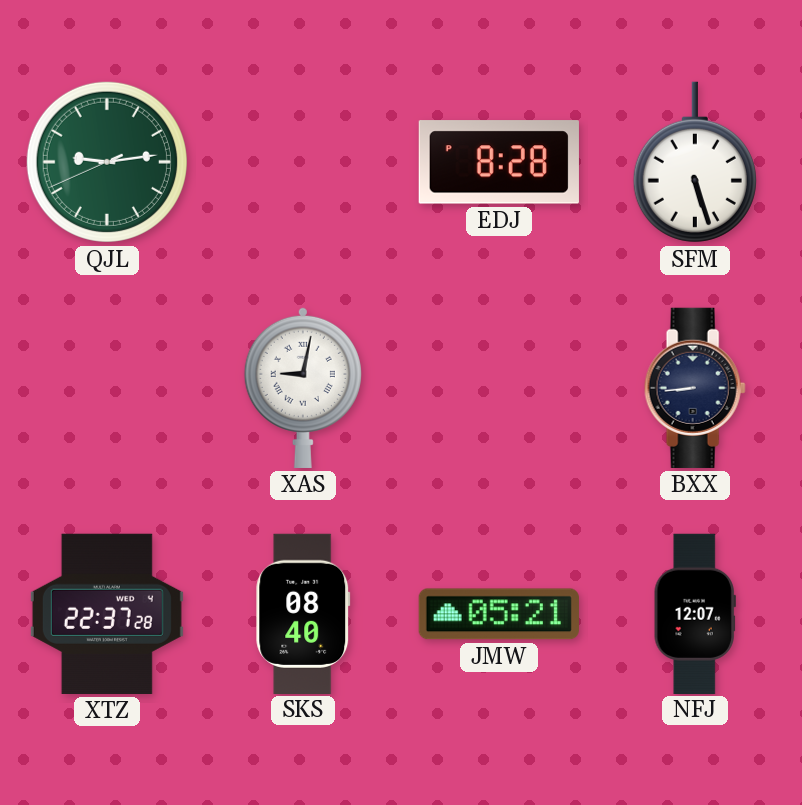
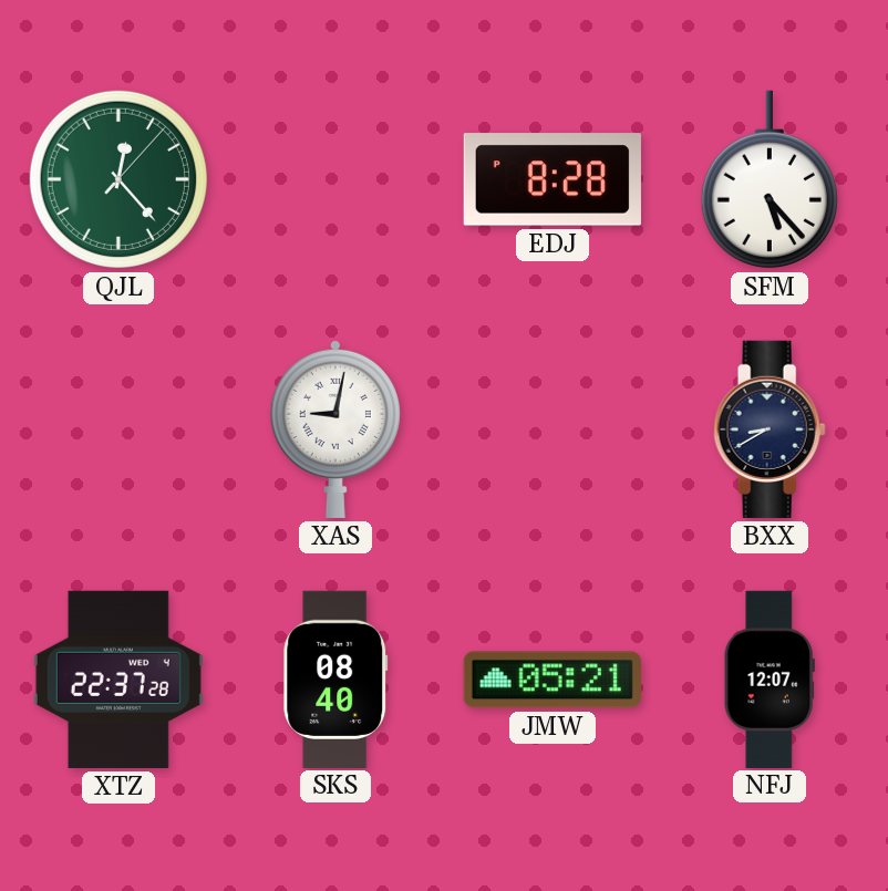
QJL: 9:13 -> 12:23
SFM: 5:27 -> 5:23
BXX: 8:44 -> 8:40
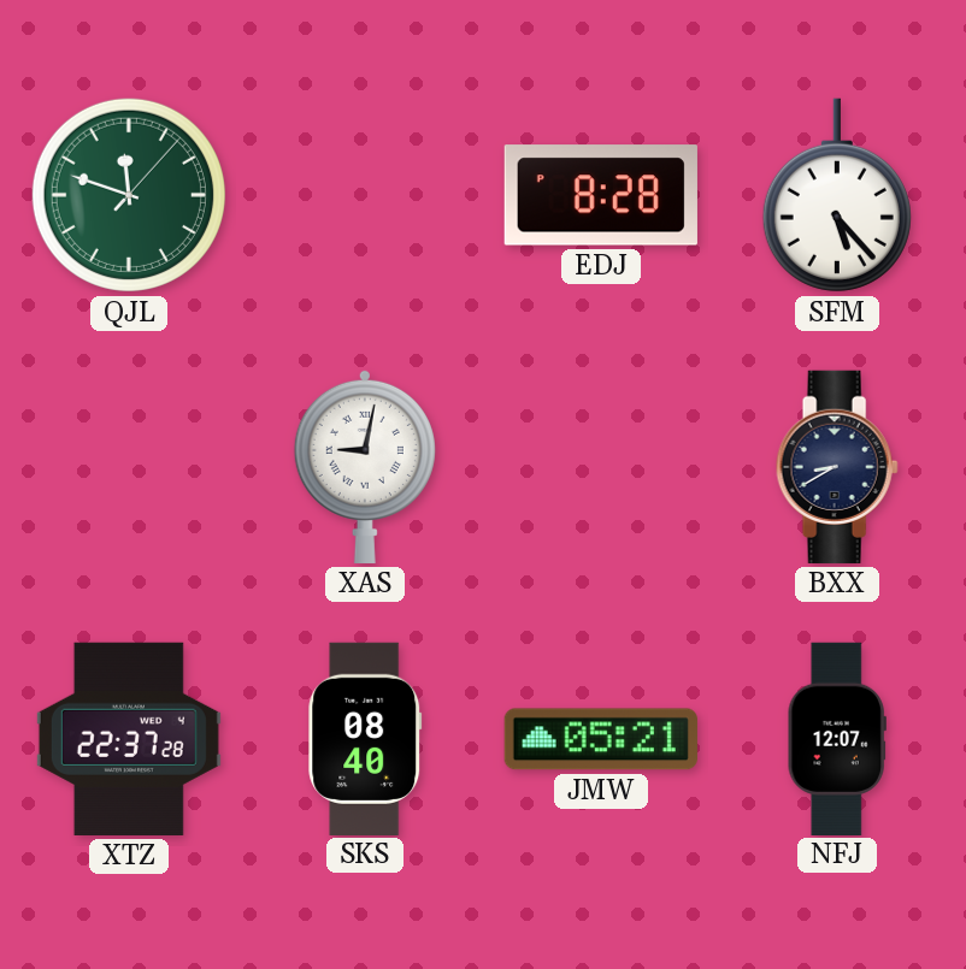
QJL: 12:23 -> 11:48
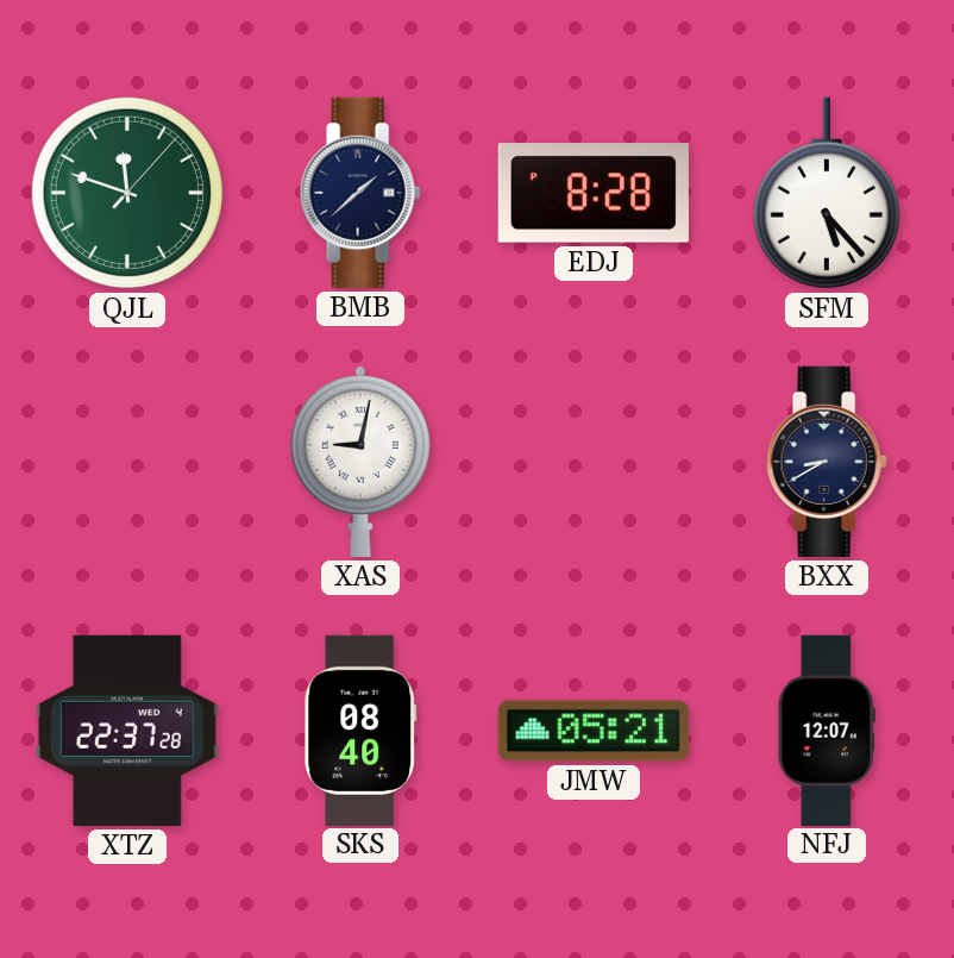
BMB: none -> 1:38
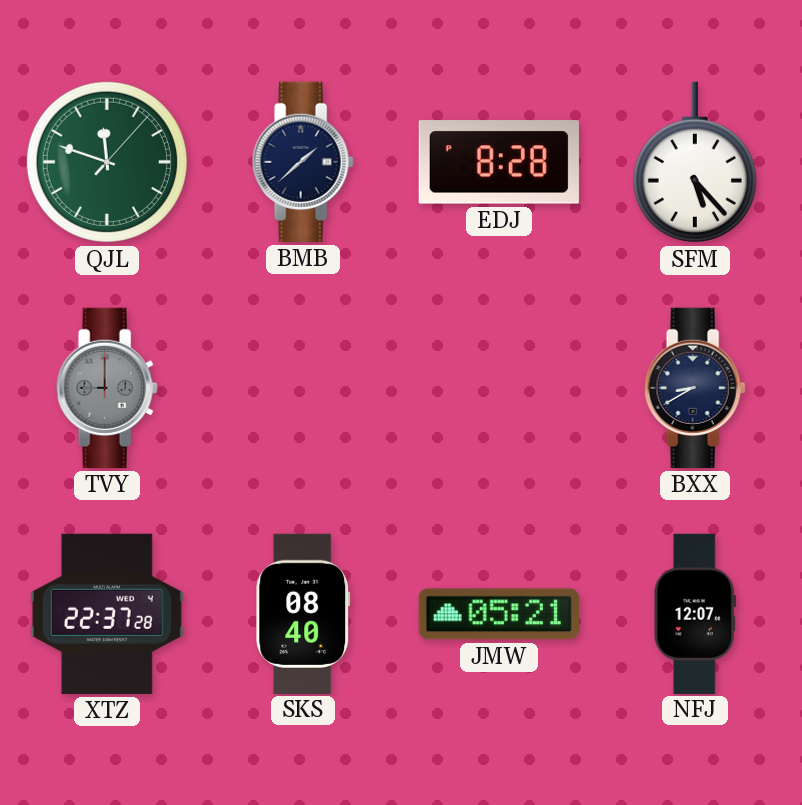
TVY: none -> 9:00
XAS: 9:02 -> none
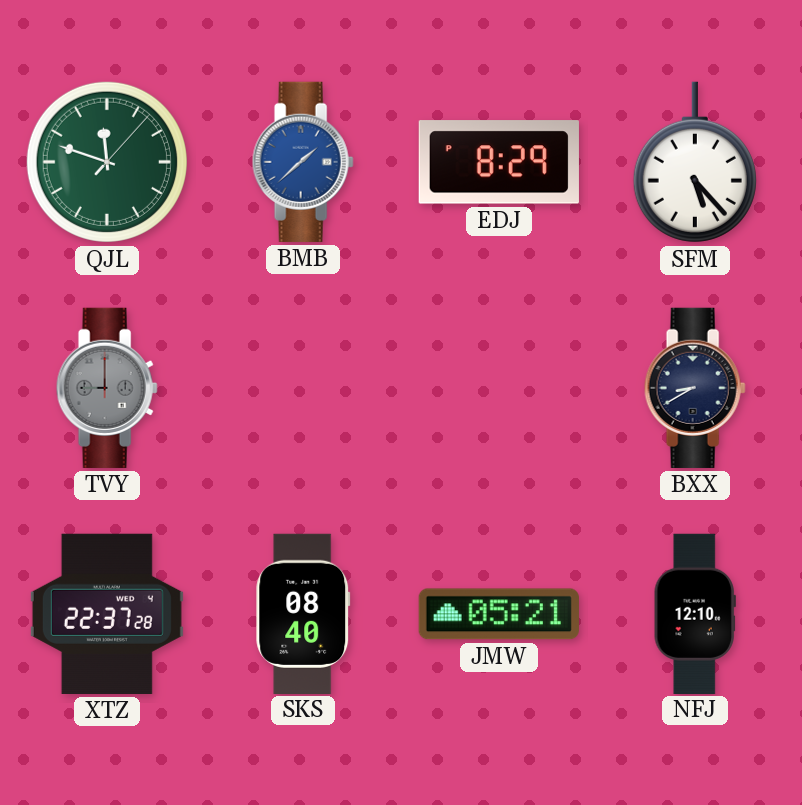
BMB dial: navy -> blue
EDJ: 8:28 -> 8:29
NFJ: 12:07 -> 12:10
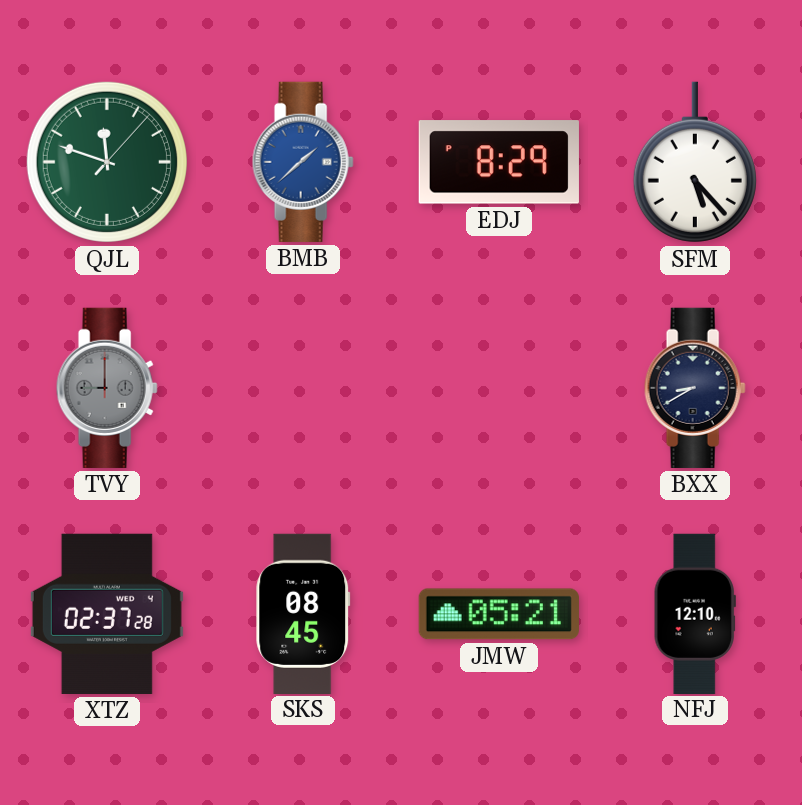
XTZ: 22:37 -> 02:37
SKS: 08:40 -> 08:45
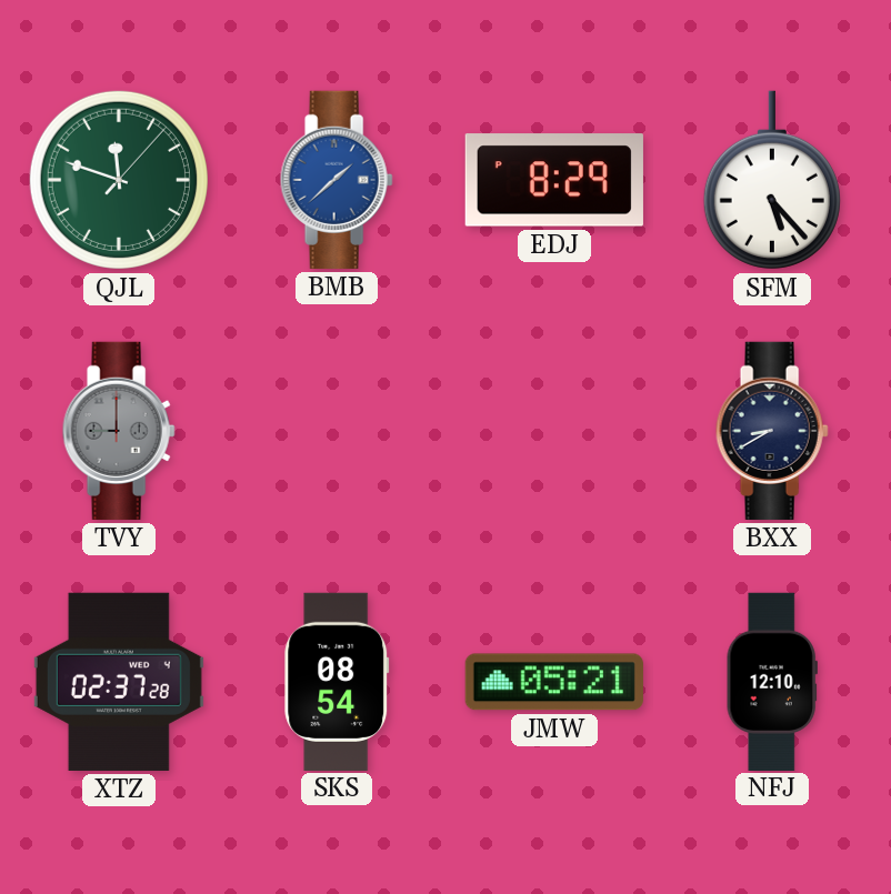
SKS: 08:45 -> 08:54
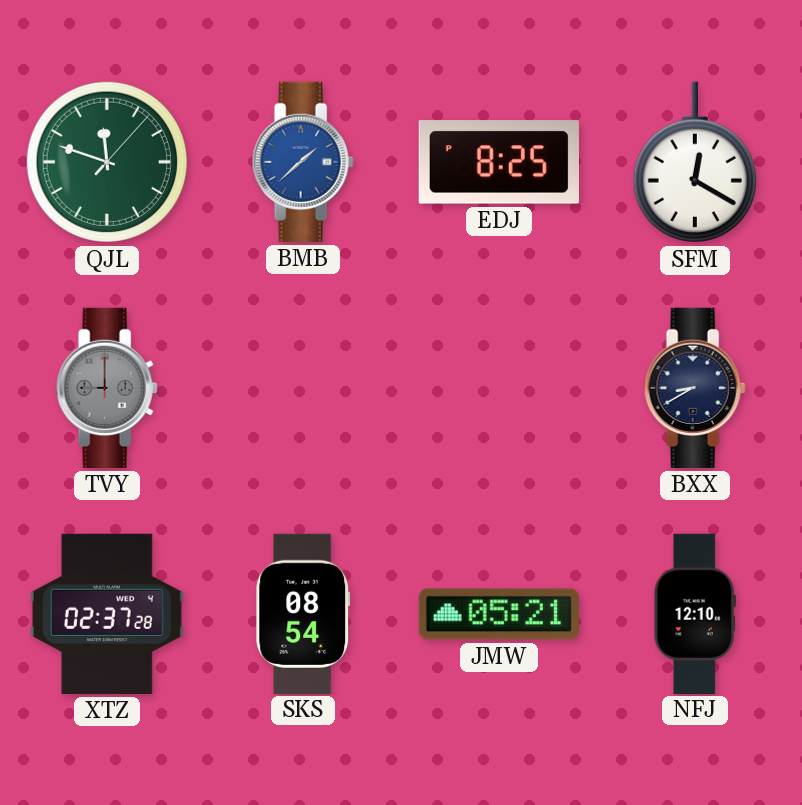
EDJ: 8:29 -> 8:25
SFM: 5:23 -> 12:20
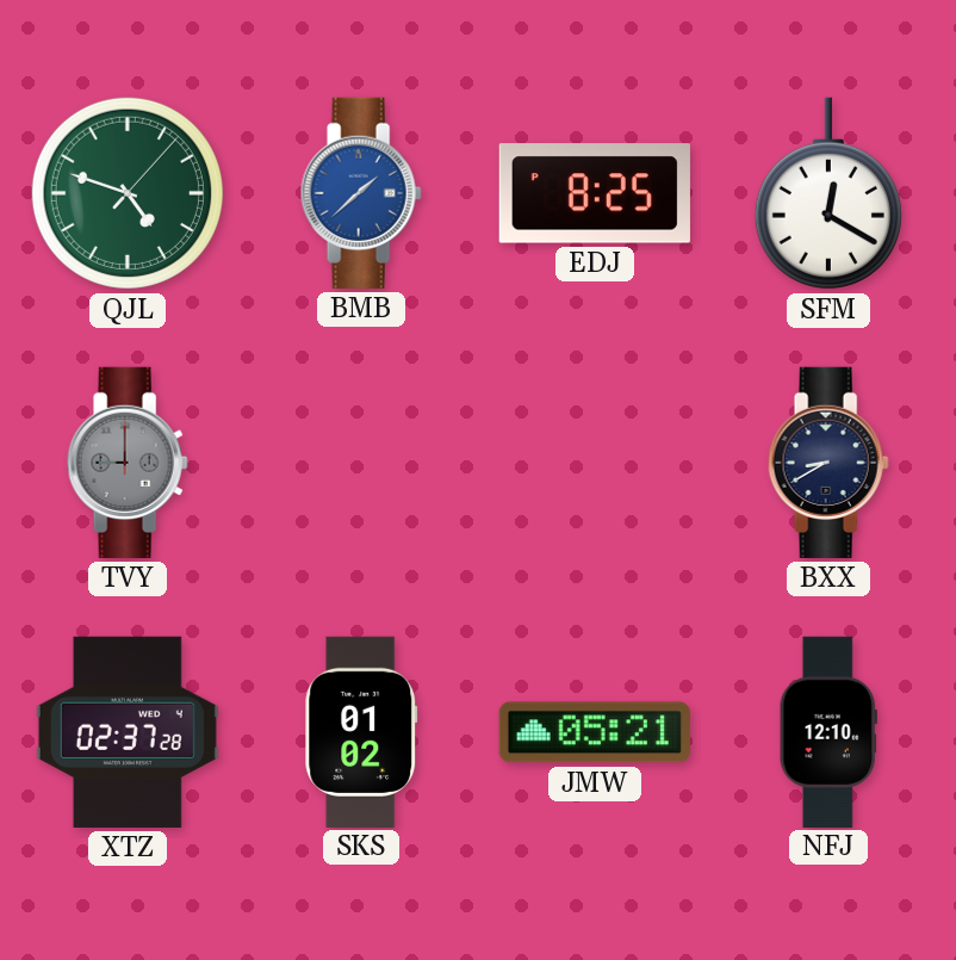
QJL: 11:48 -> 4:48
SKS: 08:54 -> 01:02
